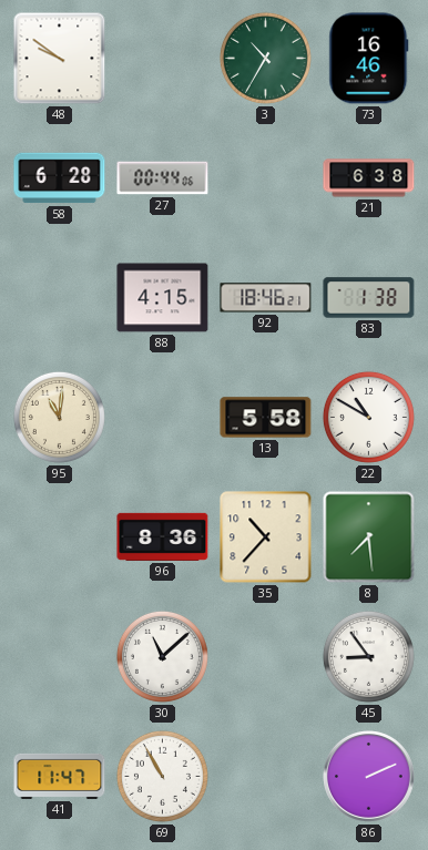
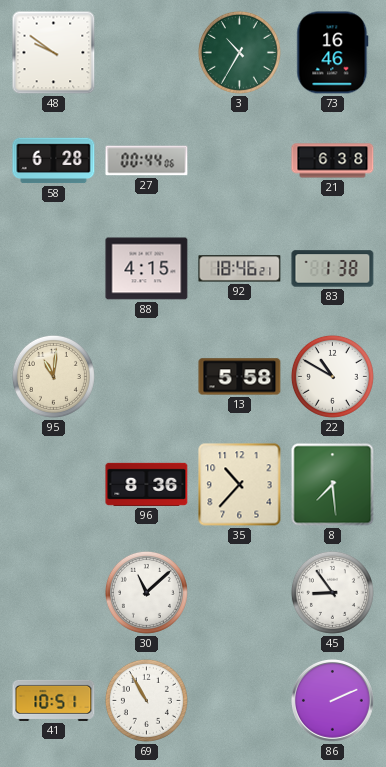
41: 11:47 -> 10:51
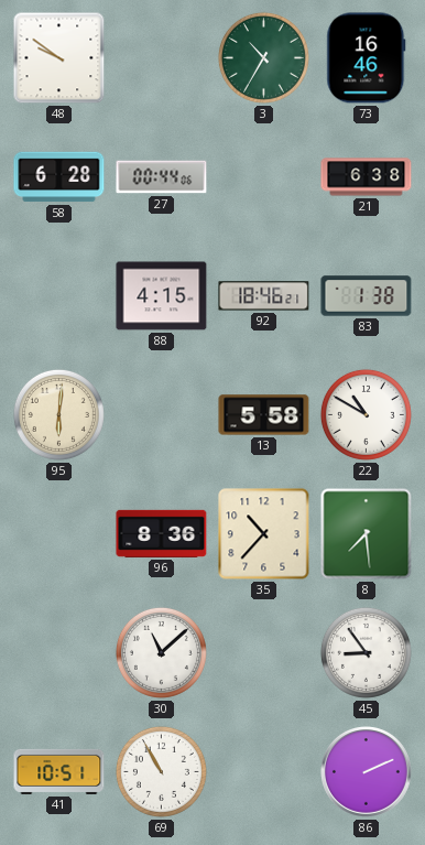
95: 11:01 -> 6:01
